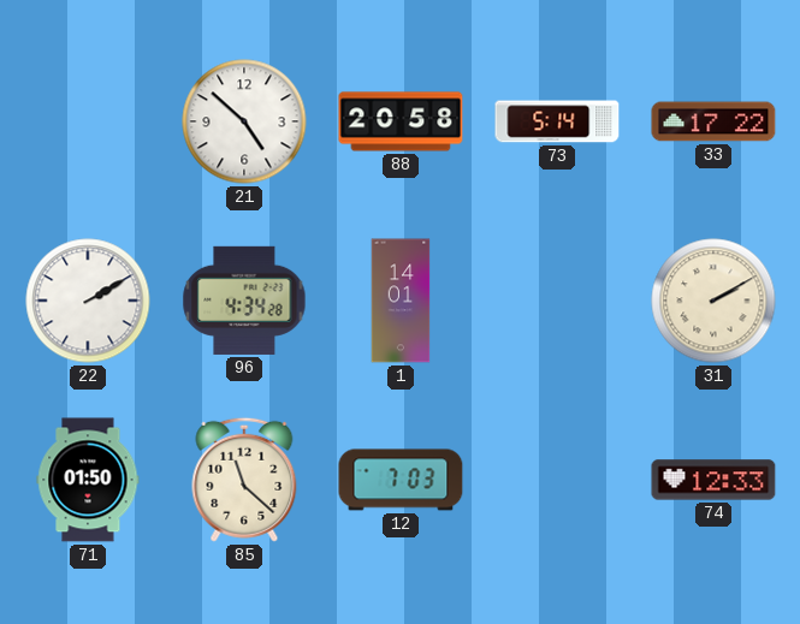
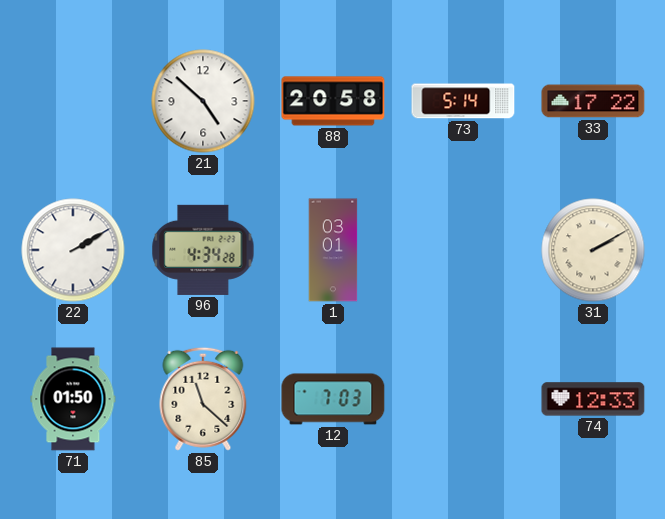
1: 14:01 -> 03:01
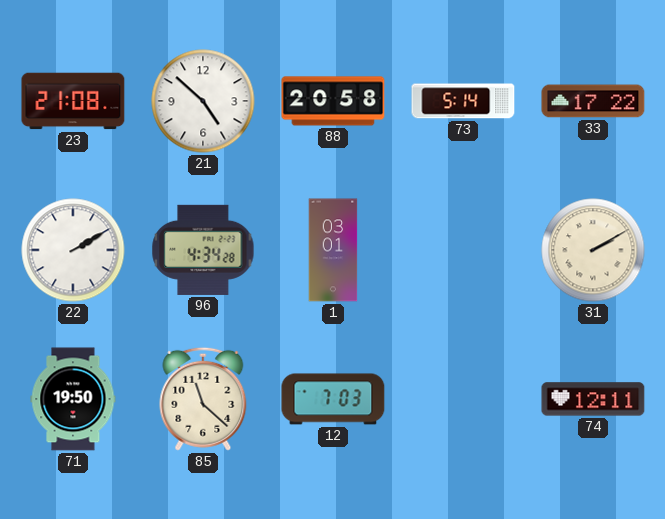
23: none -> 21:08
71: 01:50 -> 19:50
74: 12:33 -> 12:11
